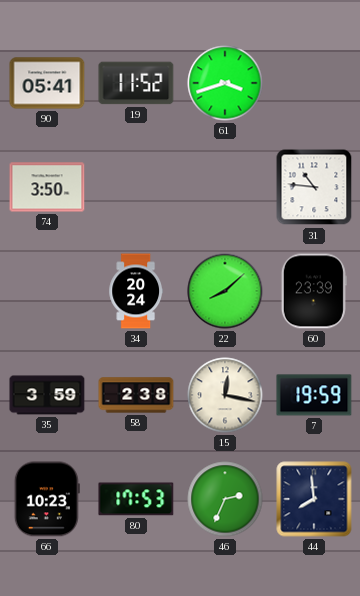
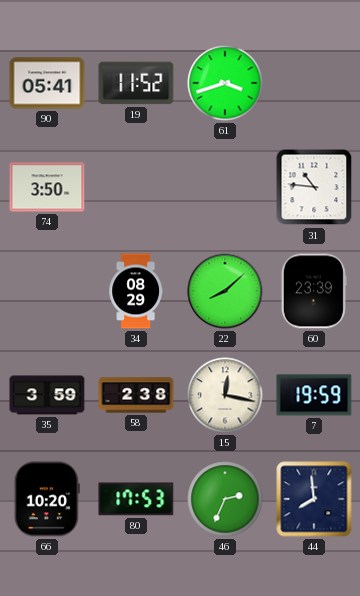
34: 20:24 -> 08:29
66: 10:23 -> 10:20
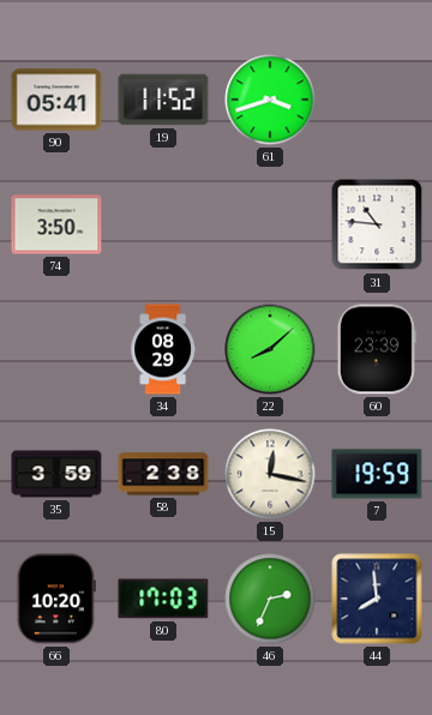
80: 17:53 -> 17:03
